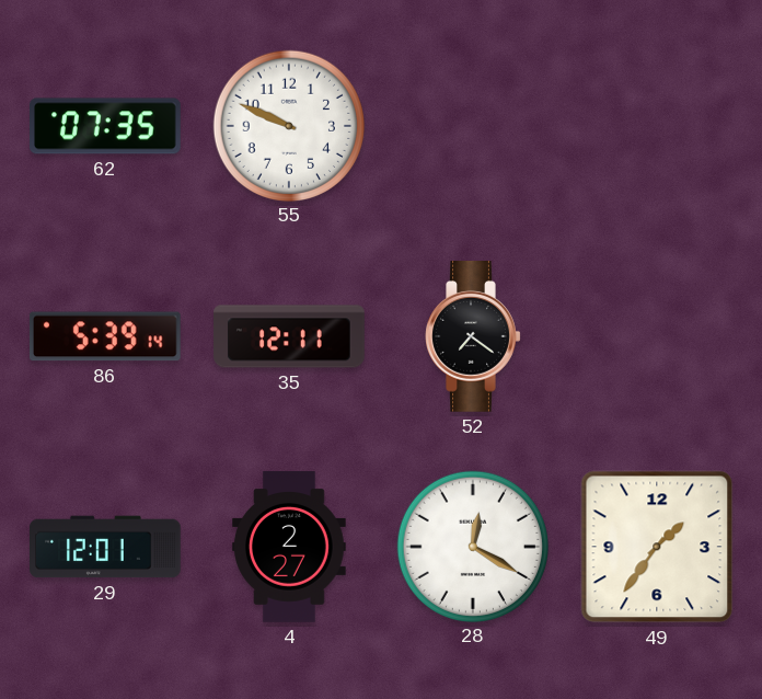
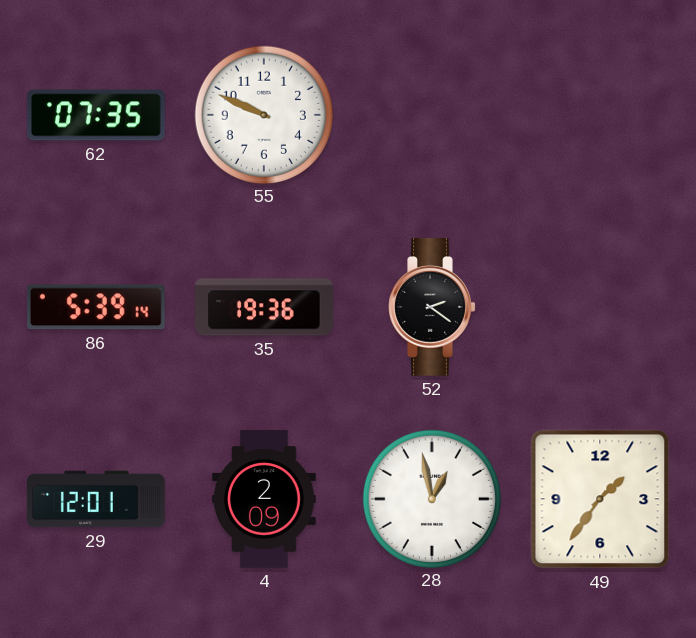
35: 12:11 -> 19:36
52: 7:21 -> 2:21
4: 2:27 -> 2:09
28: 12:20 -> 12:58
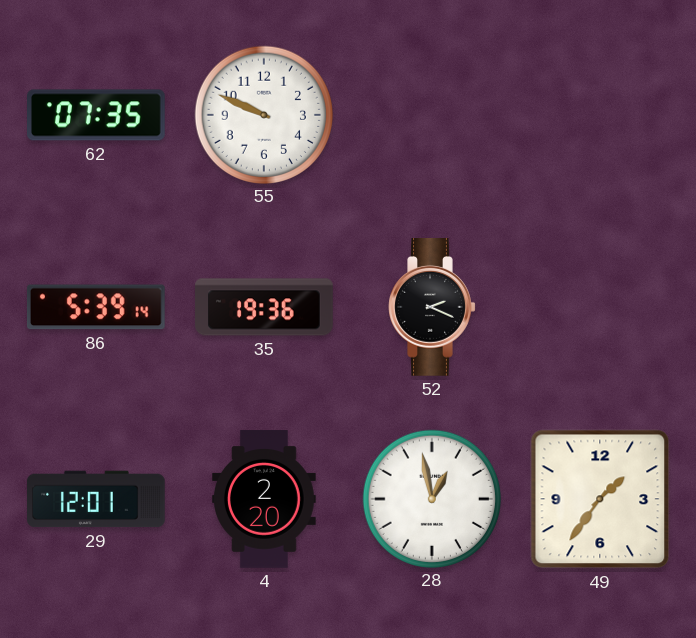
52: 2:21 -> 2:19
4: 2:09 -> 2:20
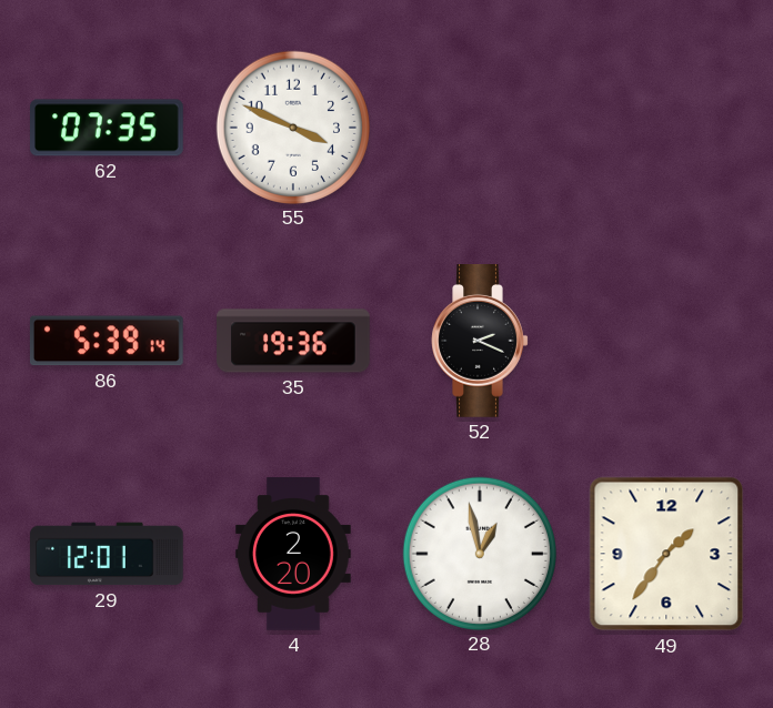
55: 9:49 -> 3:49
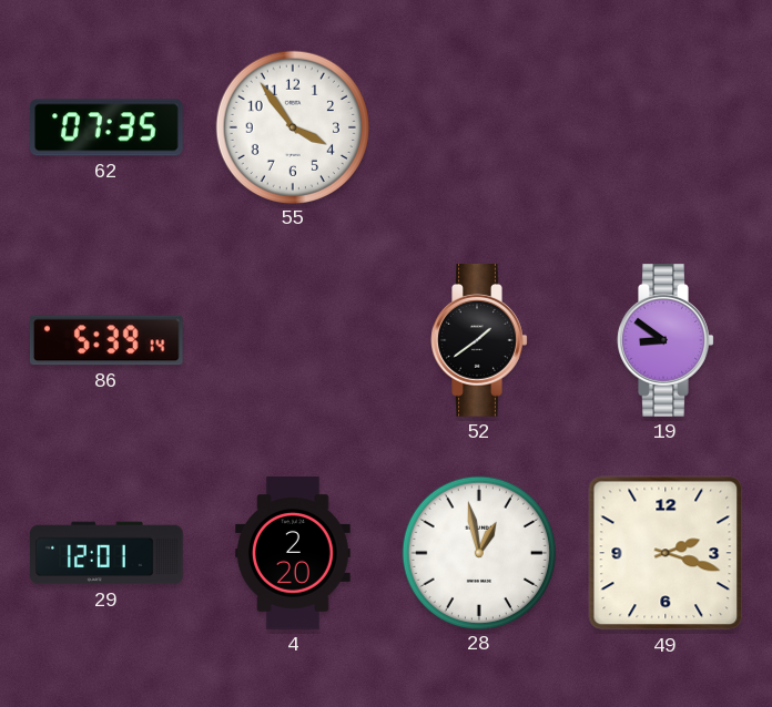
55: 3:49 -> 3:54
35: 19:36 -> none
52: 2:19 -> 1:39
19: none -> 8:51
49: 1:36 -> 2:18
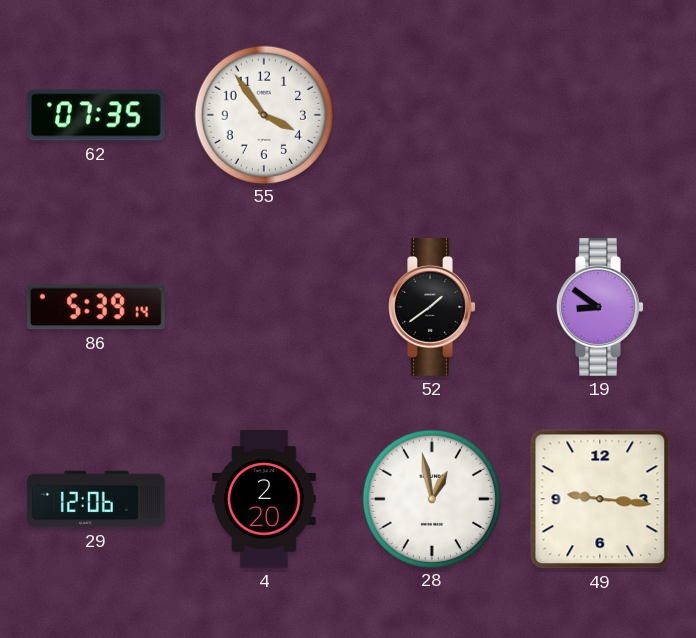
29: 12:01 -> 12:06
49: 2:18 -> 9:16
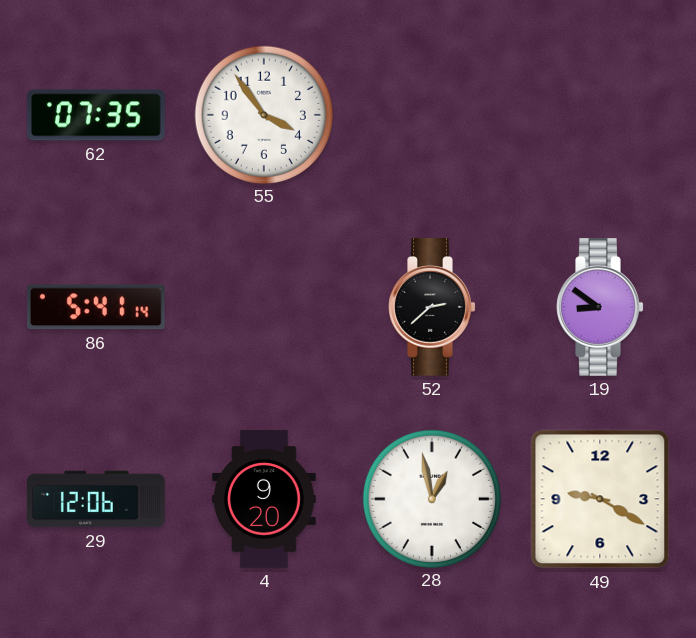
86: 5:39 -> 5:41
52: 1:39 -> 2:38
4: 2:20 -> 9:20
49: 9:16 -> 9:20
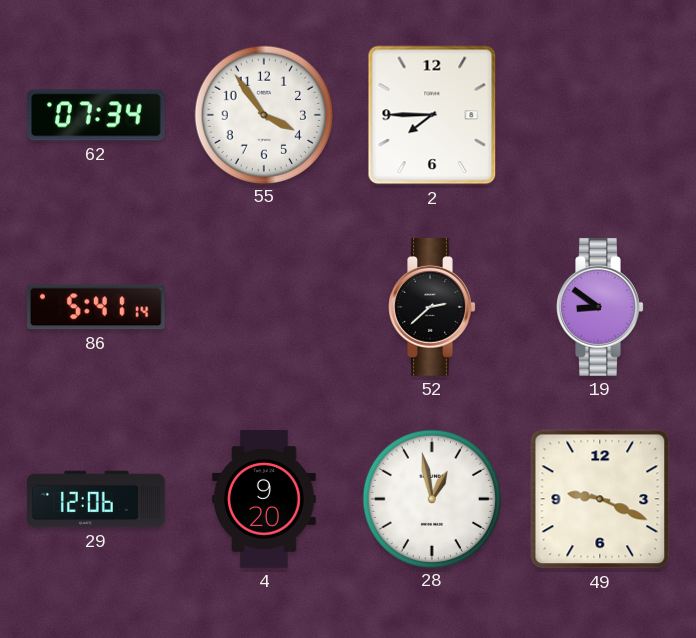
62: 07:35 -> 07:34
2: none -> 7:45
49: 9:20 -> 9:19
